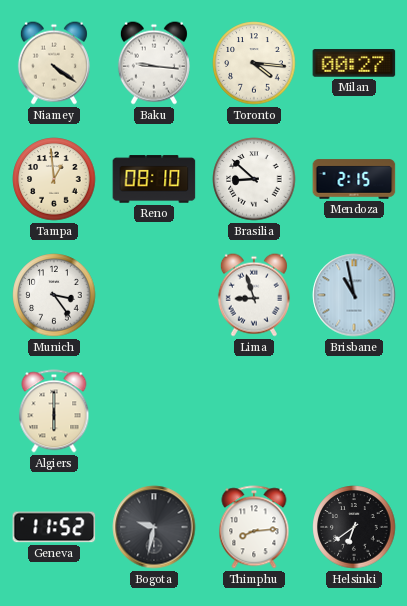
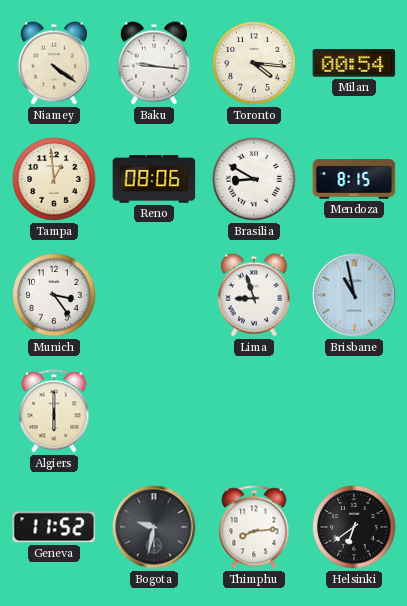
Milan: 00:27 -> 00:54
Reno: 08:10 -> 08:06
Brasilia: 8:52 -> 8:50
Mendoza: 2:15 -> 8:15
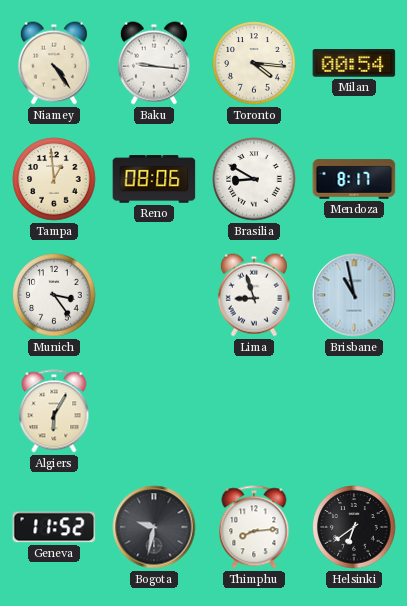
Niamey: 4:21 -> 4:24
Mendoza: 8:15 -> 8:17
Algiers: 6:00 -> 6:05
